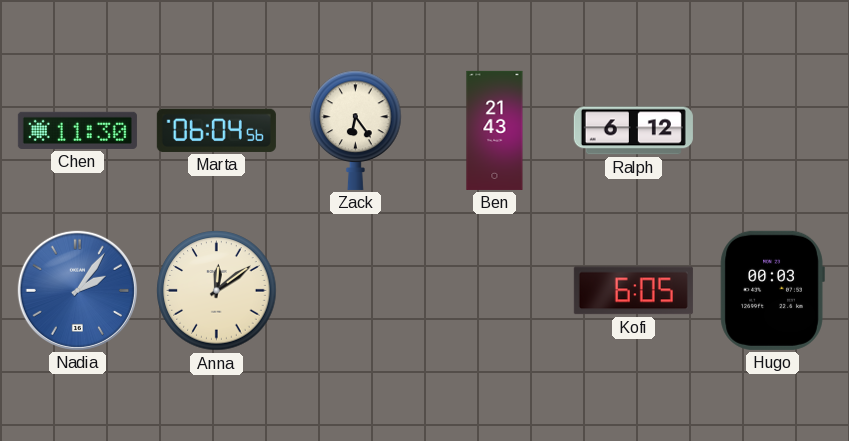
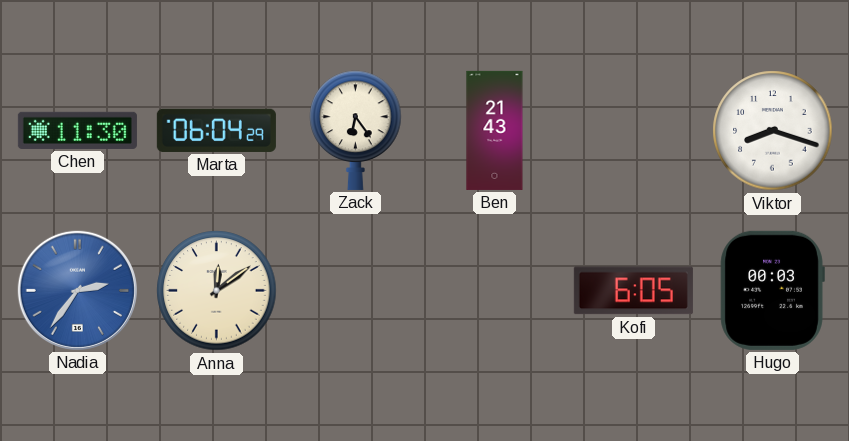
Marta: 06:04:56 -> 06:04:29
Ralph: 6:12 -> none
Viktor: none -> 8:18
Nadia: 2:06 -> 2:36
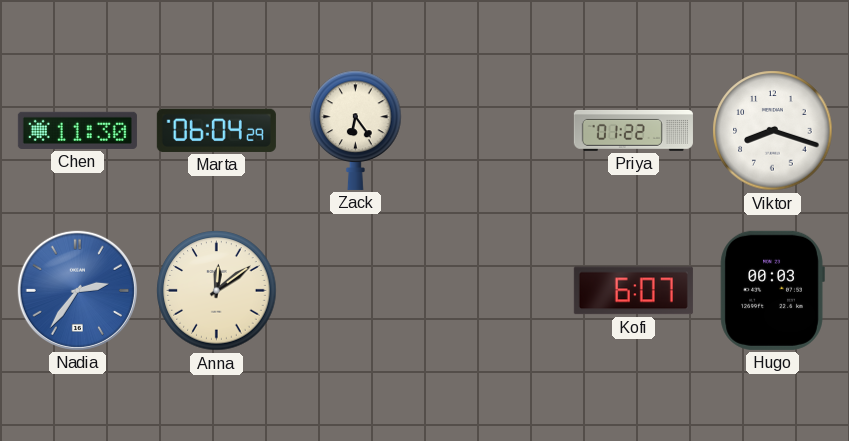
Ben: 21:43 -> none
Priya: none -> 01:22
Kofi: 6:05 -> 6:07
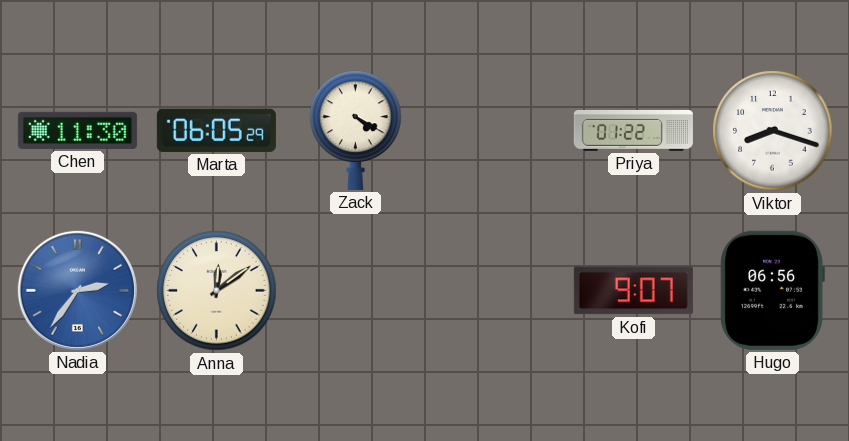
Marta: 06:04 -> 06:05
Zack: 6:24 -> 4:20
Kofi: 6:07 -> 9:07
Hugo: 00:03 -> 06:56
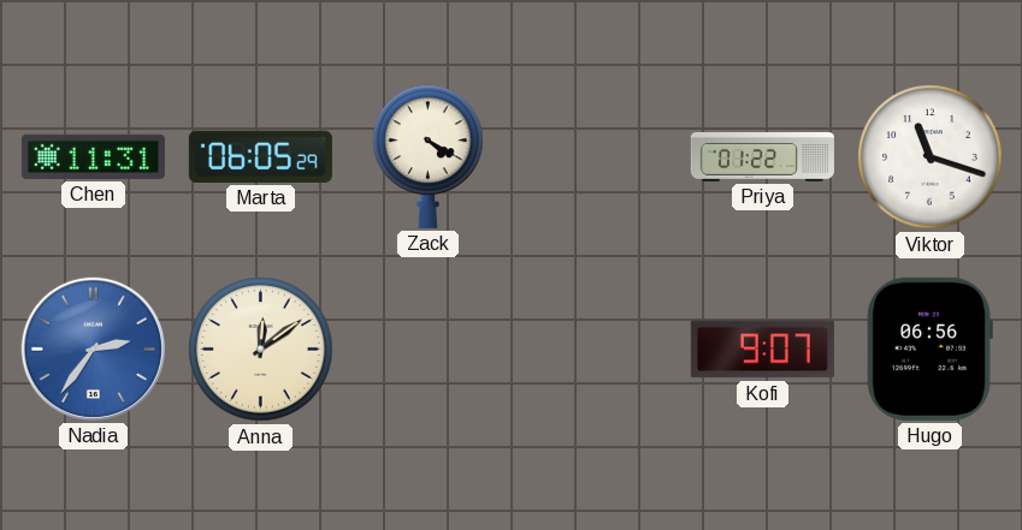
Chen: 11:30 -> 11:31
Viktor: 8:18 -> 11:18
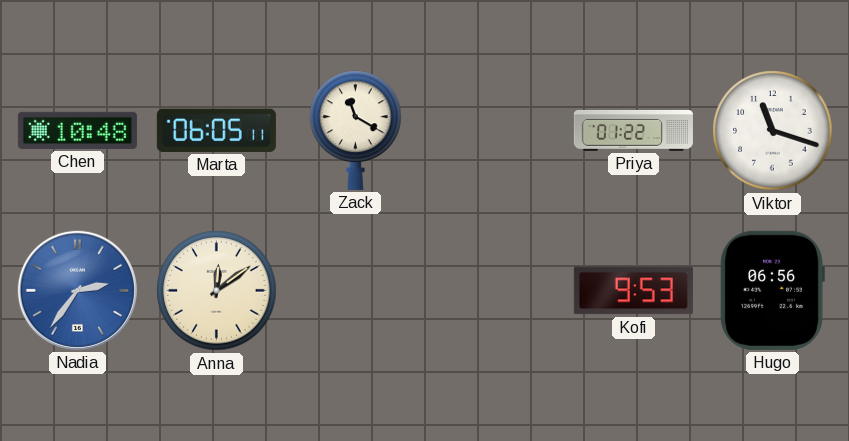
Chen: 11:31 -> 10:48
Marta: 06:05:29 -> 06:05:11
Zack: 4:20 -> 11:20
Kofi: 9:07 -> 9:53
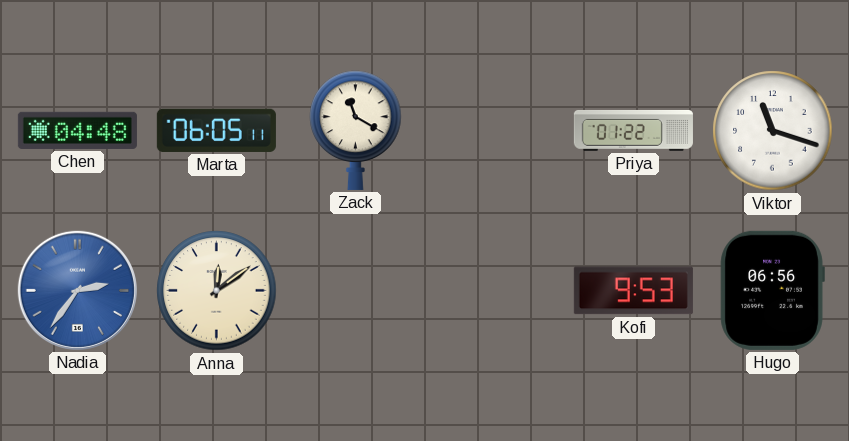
Chen: 10:48 -> 04:48
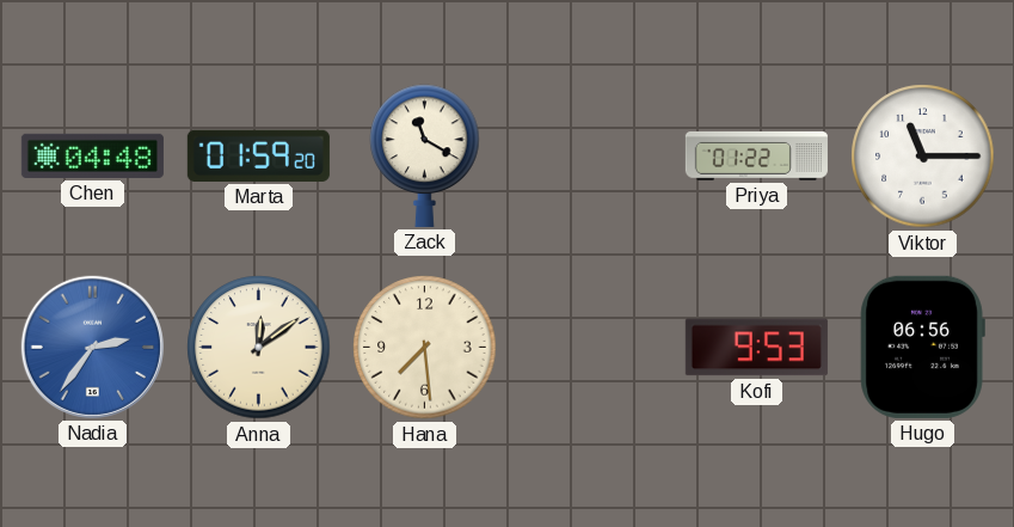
Marta: 06:05 -> 01:59
Viktor: 11:18 -> 11:15
Hana: none -> 7:29
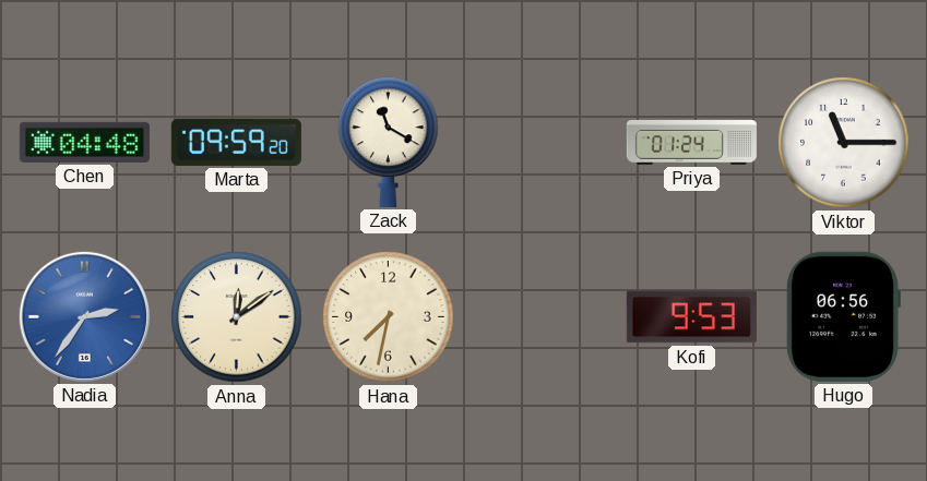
Marta: 01:59 -> 09:59
Priya: 01:22 -> 01:24
Hana: 7:29 -> 7:32
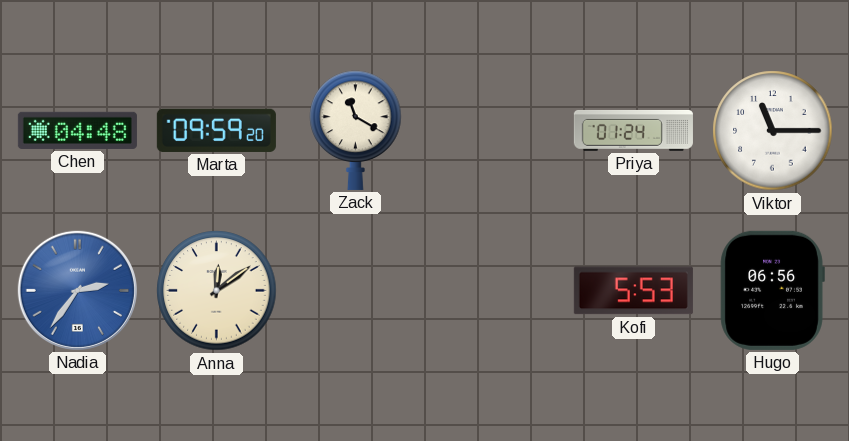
Hana: 7:32 -> none
Kofi: 9:53 -> 5:53
